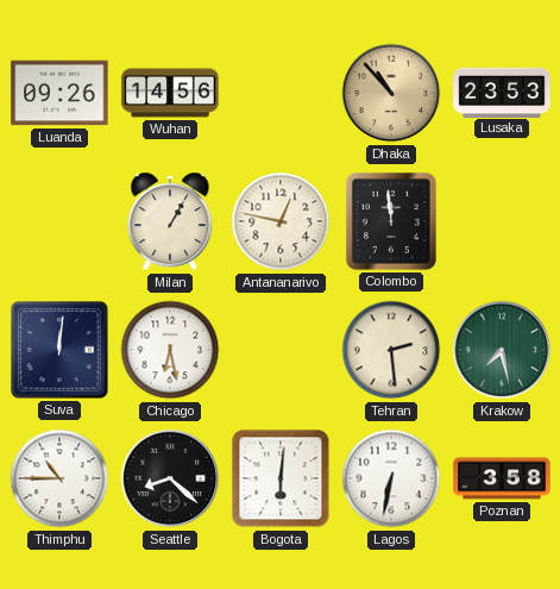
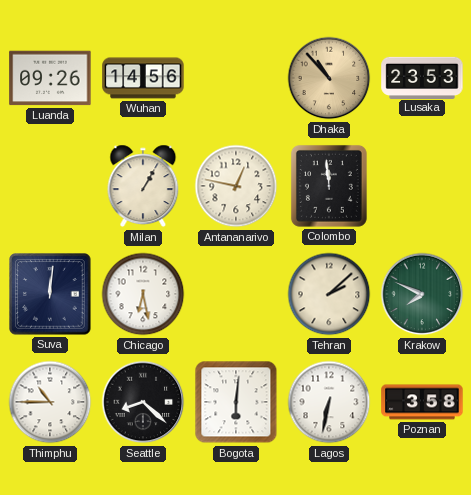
Tehran: 2:29 -> 2:08
Krakow: 7:28 -> 7:49
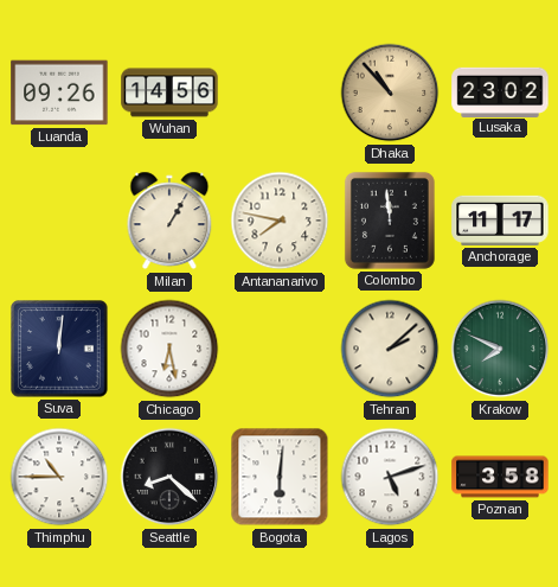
Lusaka: 23:53 -> 23:02
Antananarivo: 12:47 -> 7:47
Anchorage: none -> 11:17
Lagos: 6:32 -> 5:12
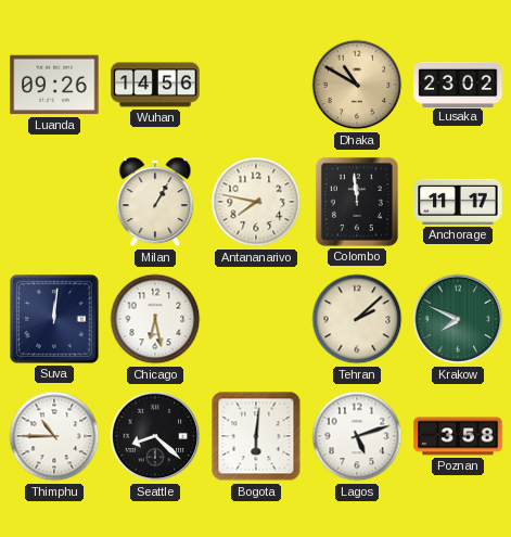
Dhaka: 10:53 -> 10:50
